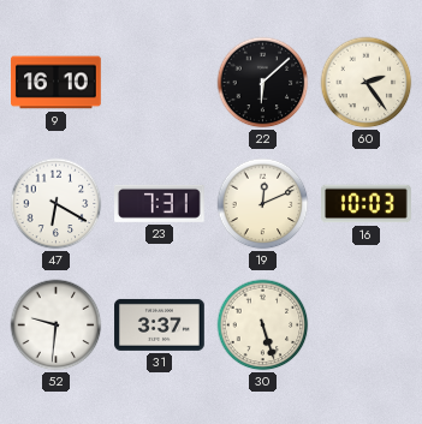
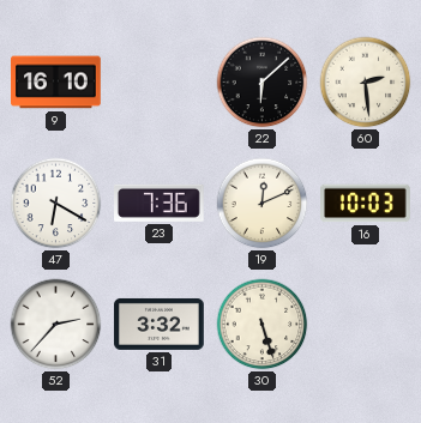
60: 2:24 -> 2:29
23: 7:31 -> 7:36
52: 9:31 -> 2:37
31: 3:37 -> 3:32
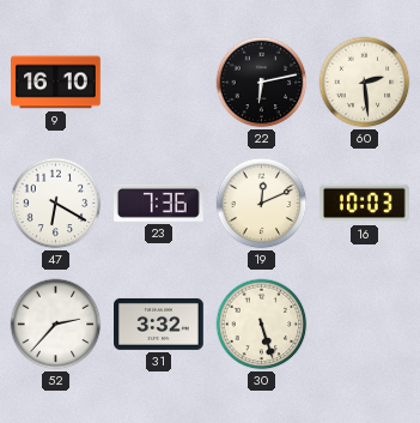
22: 6:08 -> 6:13
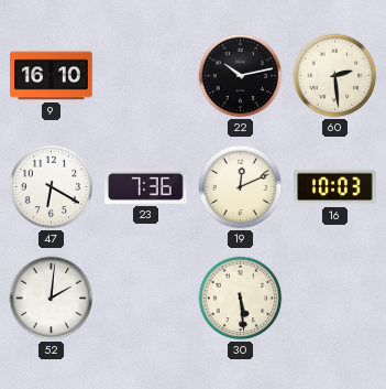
22: 6:13 -> 10:13
52: 2:37 -> 2:01
31: 3:32 -> none
30: 5:27 -> 5:29
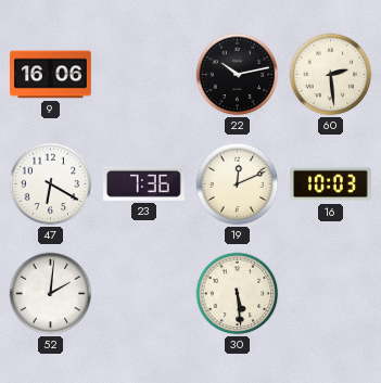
9: 16:10 -> 16:06
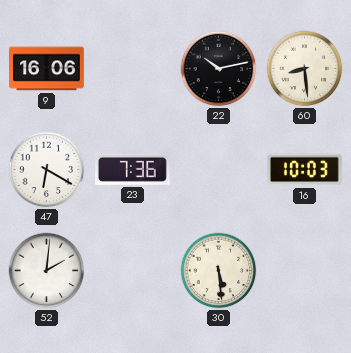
60: 2:29 -> 8:29
19: 12:11 -> none
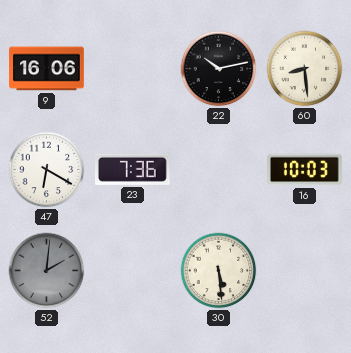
52 dial: white -> grey
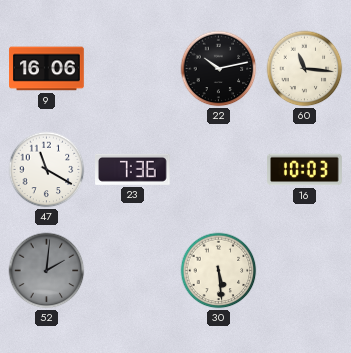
60: 8:29 -> 11:16
47: 6:20 -> 11:20
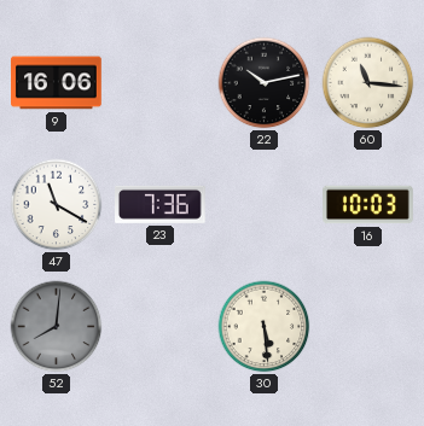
52: 2:01 -> 8:01
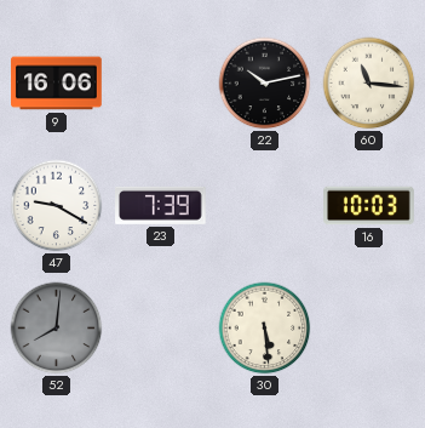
47: 11:20 -> 9:20
23: 7:36 -> 7:39
